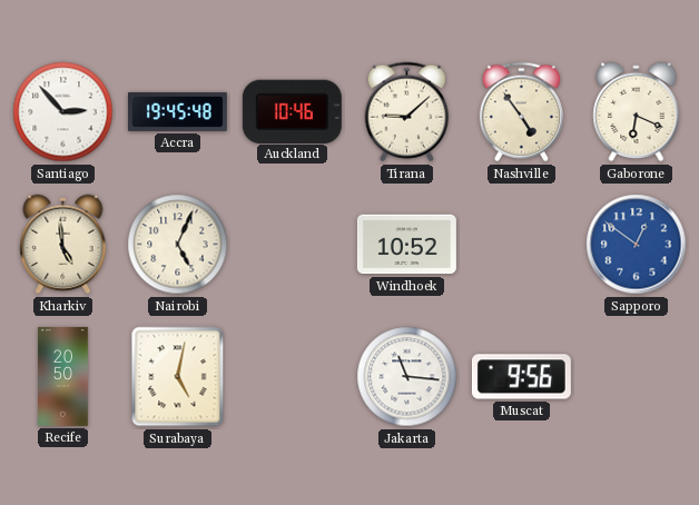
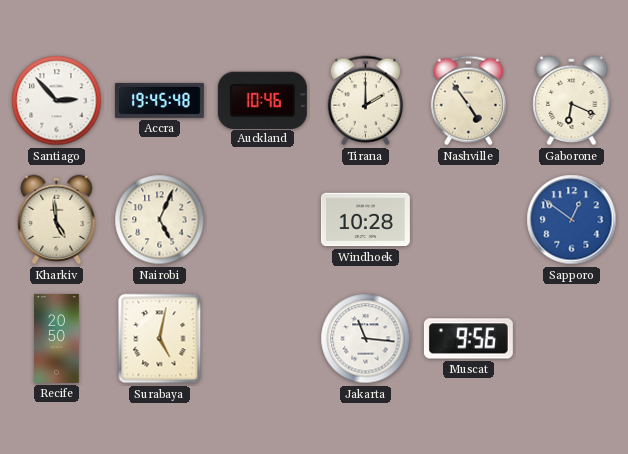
Tirana: 9:08 -> 2:00
Windhoek: 10:52 -> 10:28
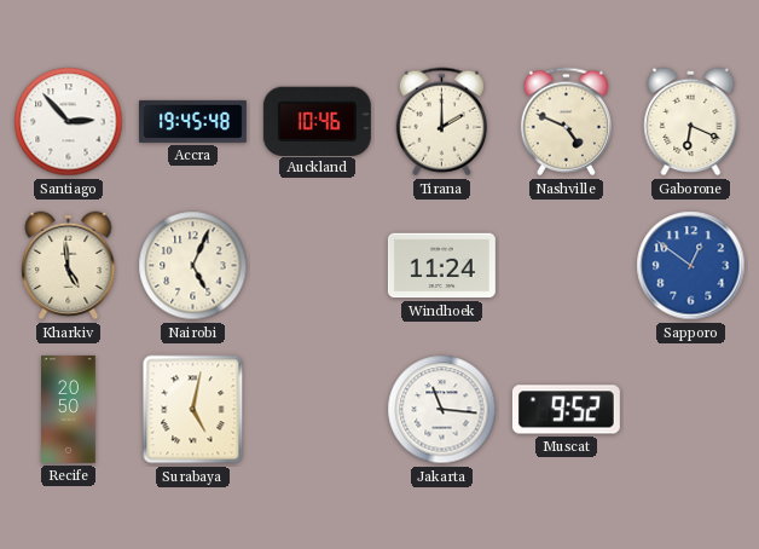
Nashville: 4:54 -> 4:49
Windhoek: 10:28 -> 11:24
Muscat: 9:56 -> 9:52
